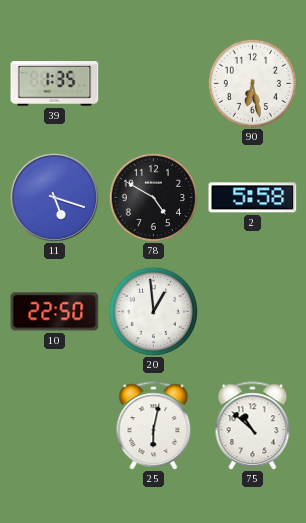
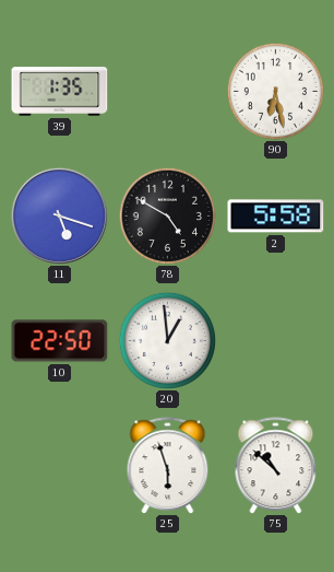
25: 6:02 -> 5:57
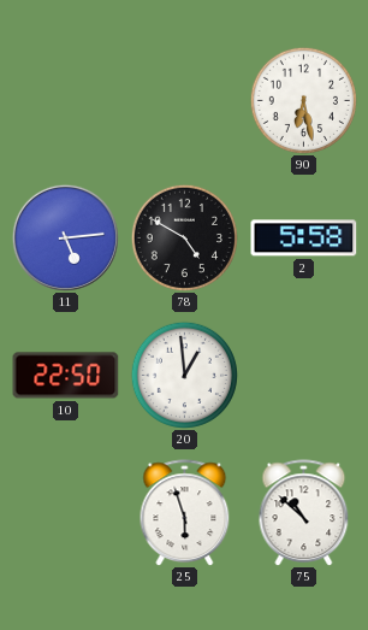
39: 1:35 -> none
11: 5:18 -> 5:14
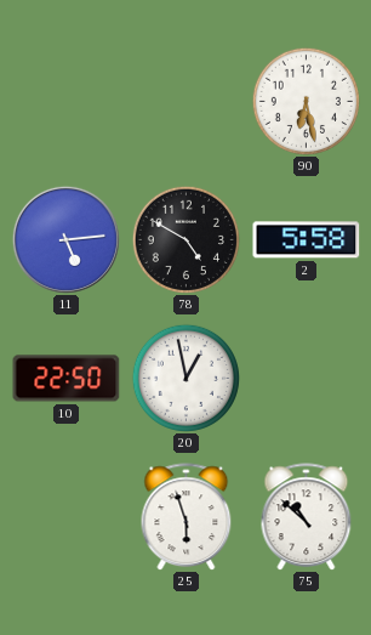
20: 12:59 -> 12:58
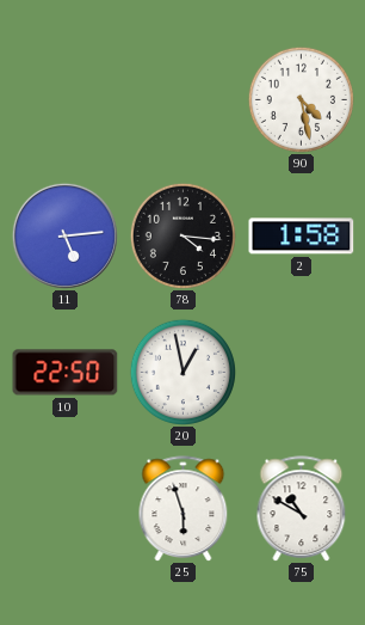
90: 6:28 -> 4:28
78: 4:50 -> 4:16
2: 5:58 -> 1:58
75: 10:52 -> 10:50
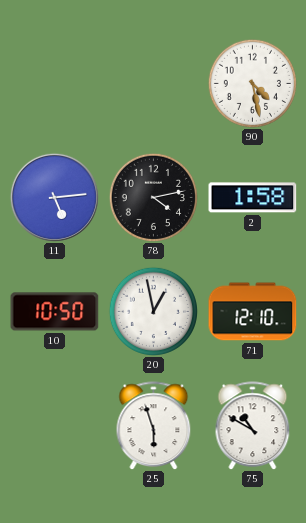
78: 4:16 -> 4:13
10: 22:50 -> 10:50
71: none -> 12:10
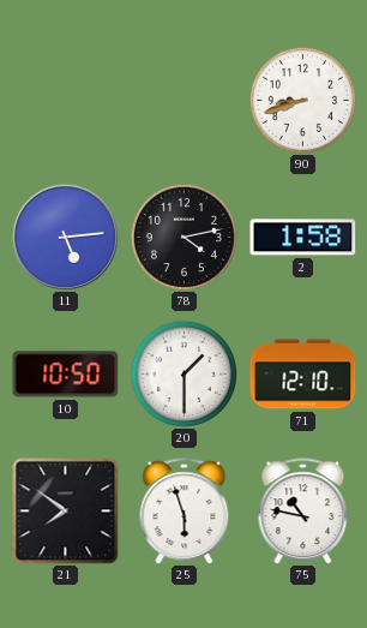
90: 4:28 -> 8:42
20: 12:58 -> 1:30
21: none -> 7:51
75: 10:50 -> 10:47
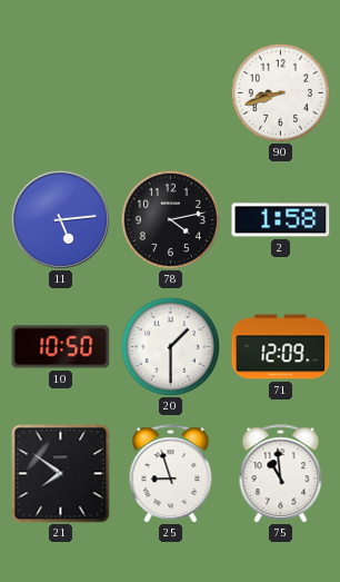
71: 12:10 -> 12:09
25: 5:57 -> 8:57
75: 10:47 -> 10:59
